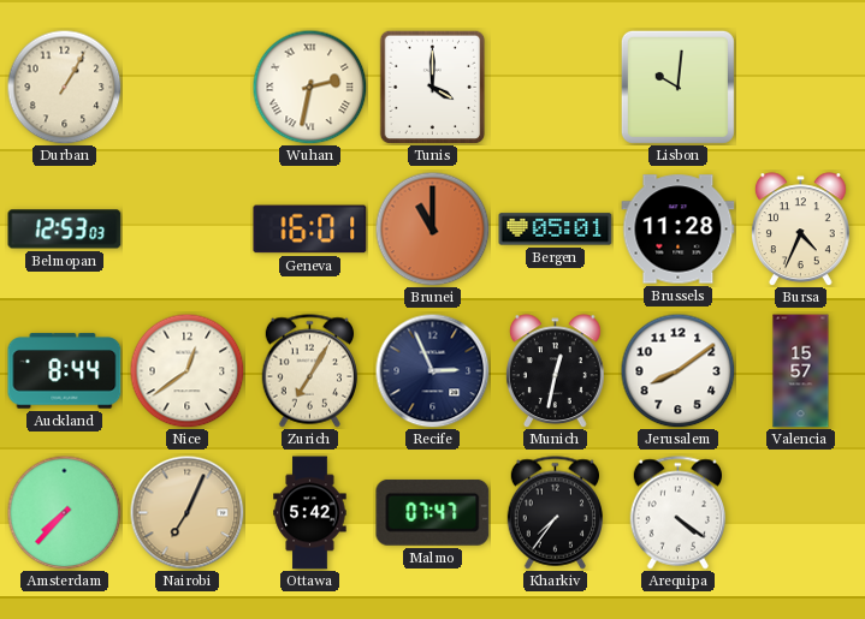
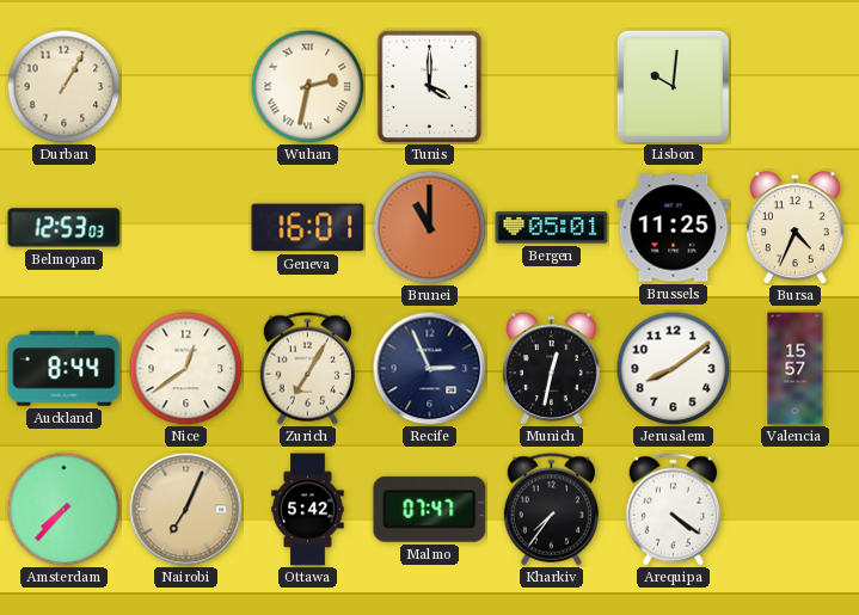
Brussels: 11:28 -> 11:25
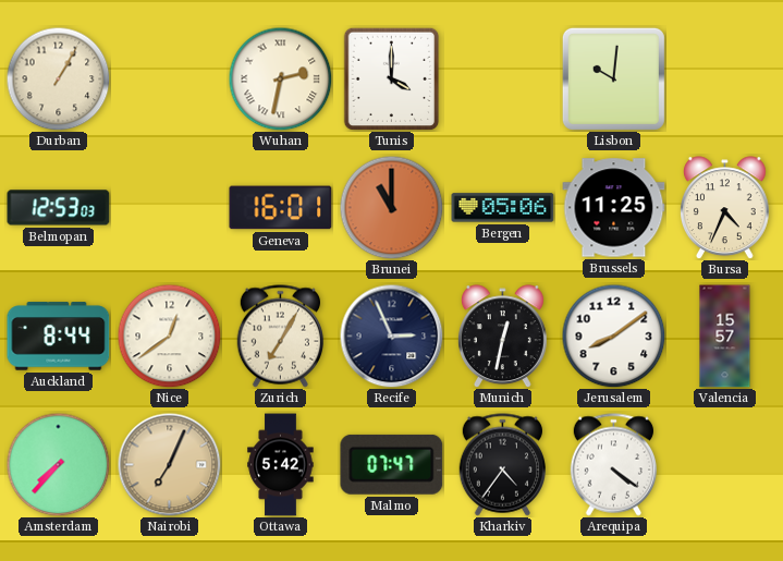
Bergen: 05:01 -> 05:06
Kharkiv: 7:36 -> 4:36
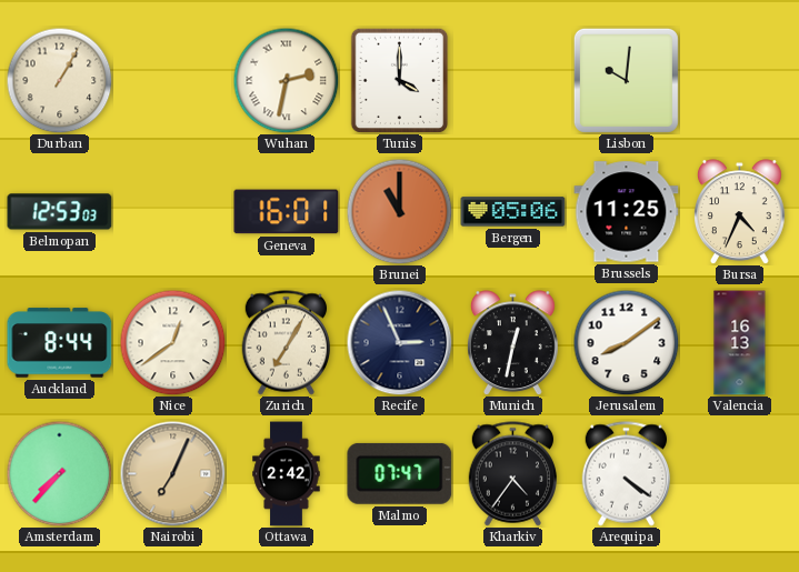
Valencia: 15:57 -> 16:13
Ottawa: 5:42 -> 2:42
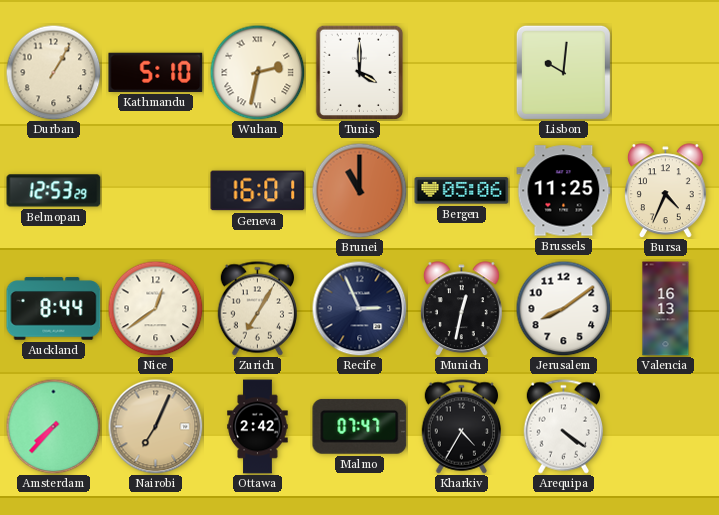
Kathmandu: none -> 5:10
Belmopan: 12:53:03 -> 12:53:29
Kharkiv: 4:36 -> 4:35
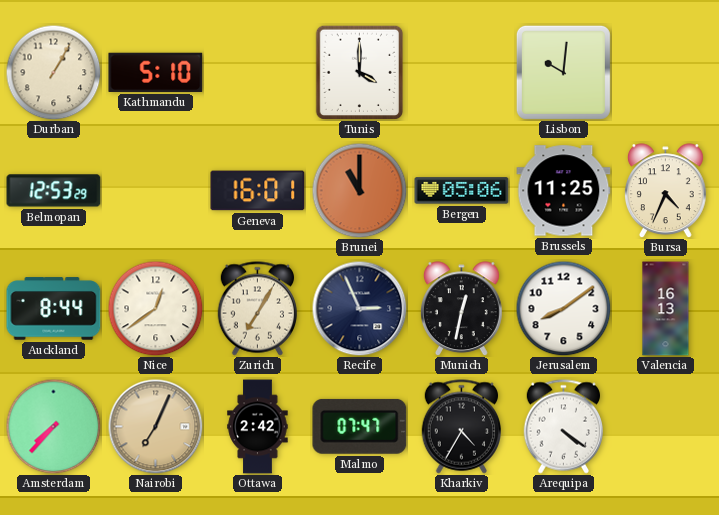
Wuhan: 2:32 -> none
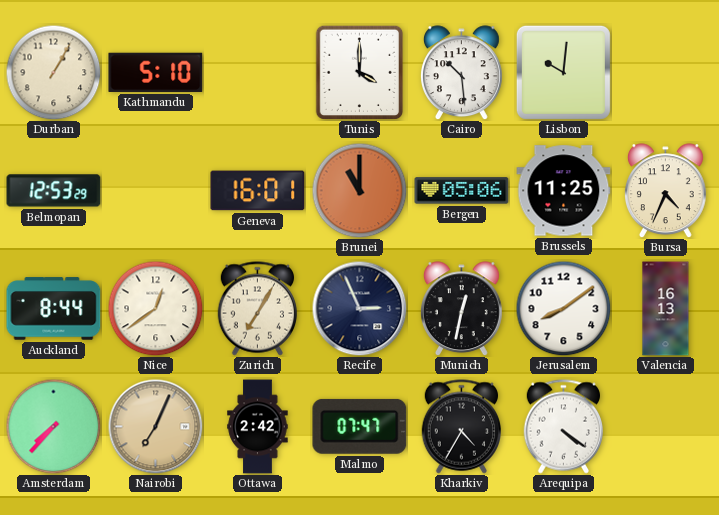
Cairo: none -> 10:29
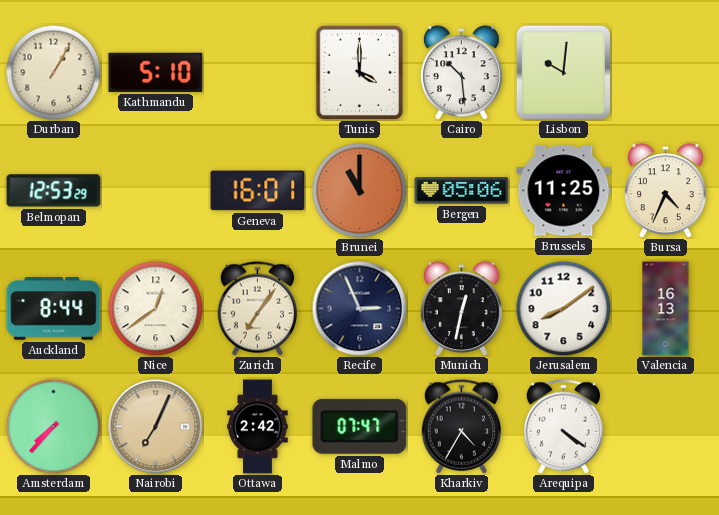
Zurich: 7:05 -> 7:06
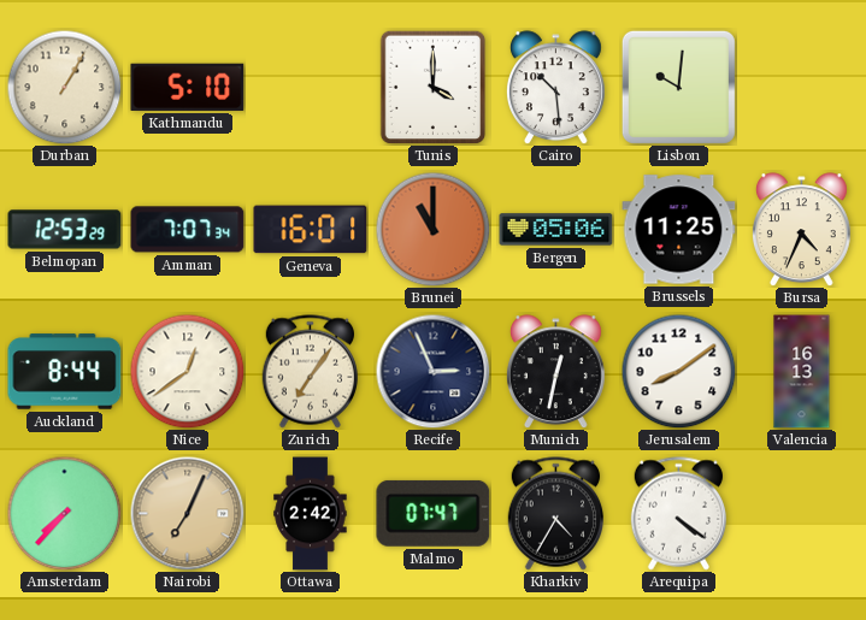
Amman: none -> 7:07
